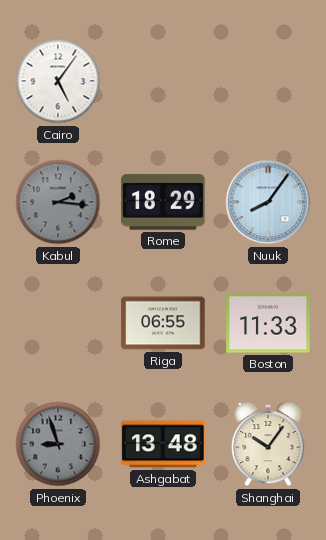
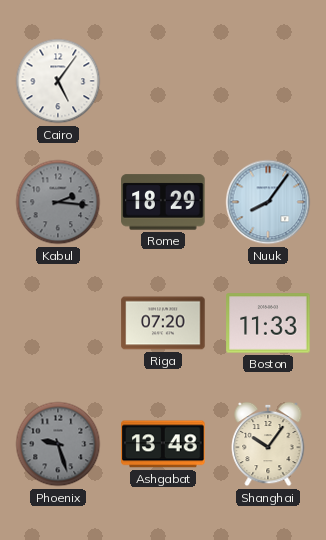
Riga: 06:55 -> 07:20
Phoenix: 8:57 -> 9:27
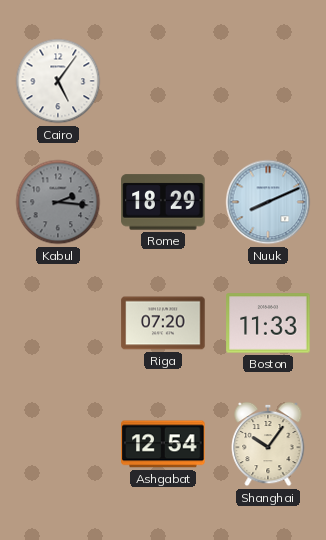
Nuuk: 8:06 -> 8:11
Phoenix: 9:27 -> none
Ashgabat: 13:48 -> 12:54
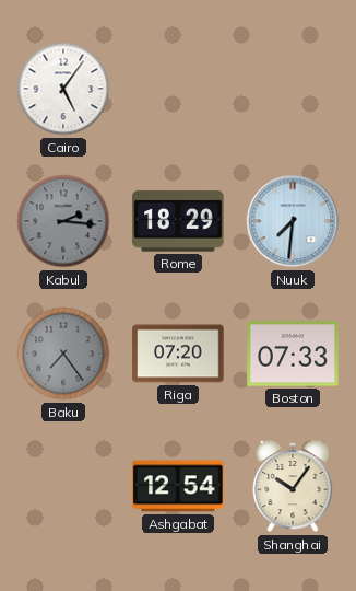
Nuuk: 8:11 -> 7:31
Baku: none -> 7:24
Boston: 11:33 -> 07:33
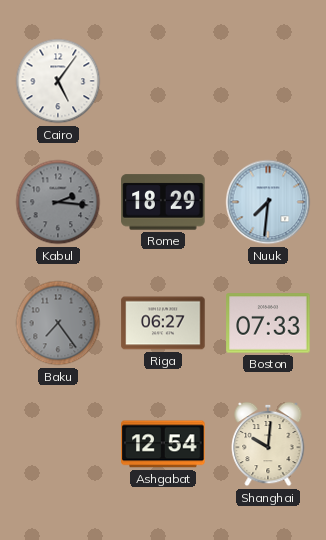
Riga: 07:20 -> 06:27
Shanghai: 10:06 -> 10:01
